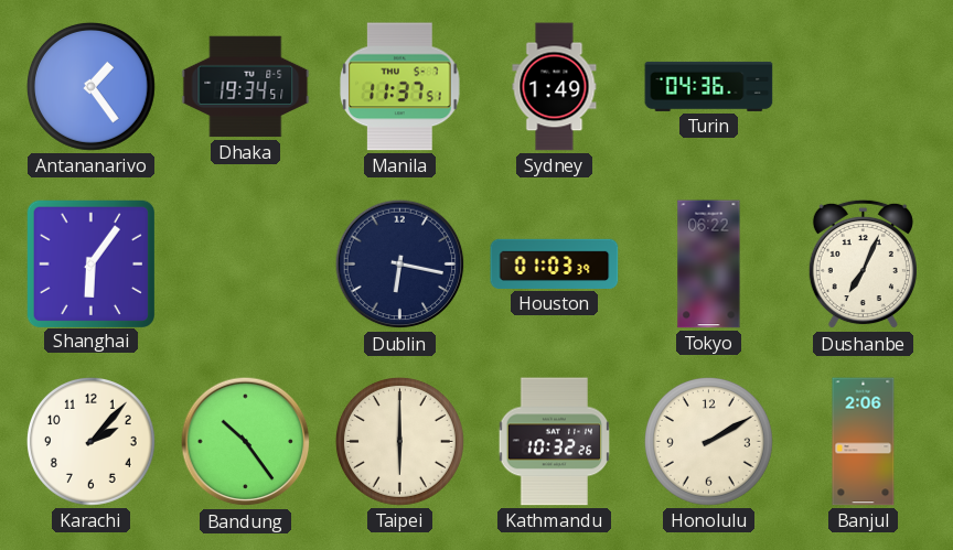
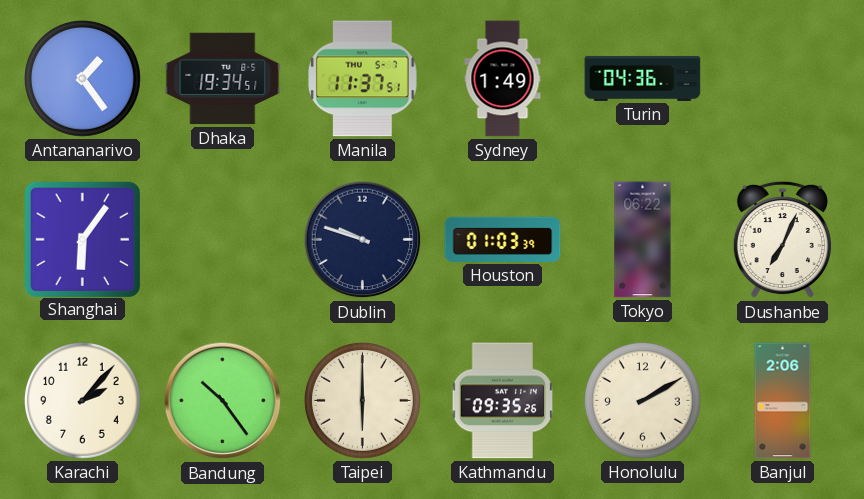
Dublin: 6:17 -> 9:48
Kathmandu: 10:32 -> 09:35
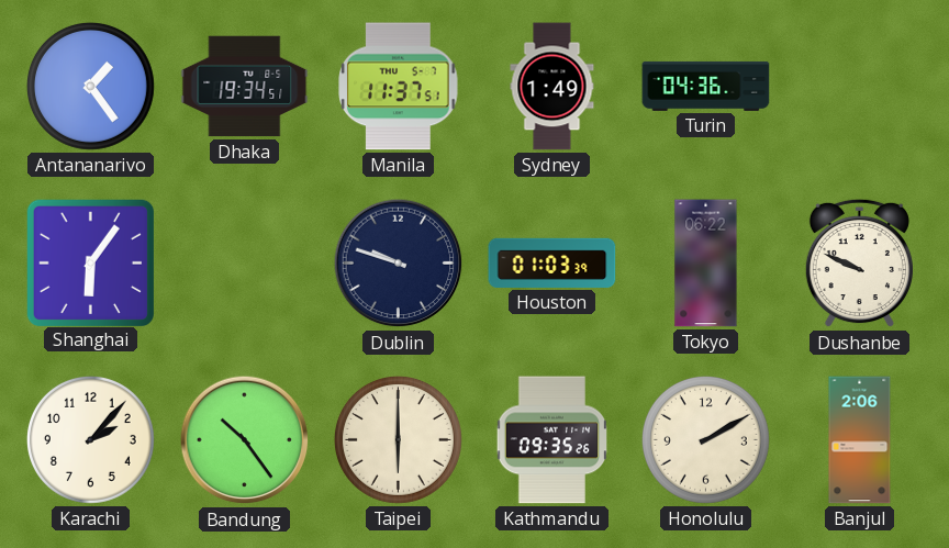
Dushanbe: 7:04 -> 9:49
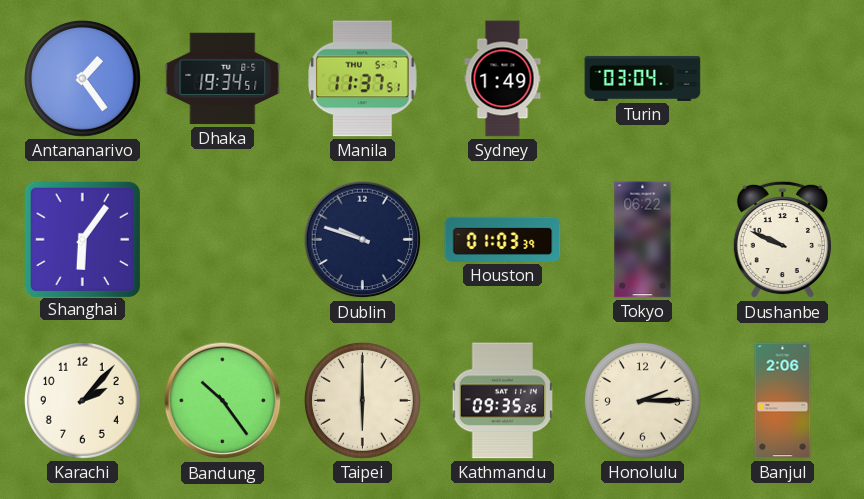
Turin: 04:36 -> 03:04
Honolulu: 2:10 -> 2:15
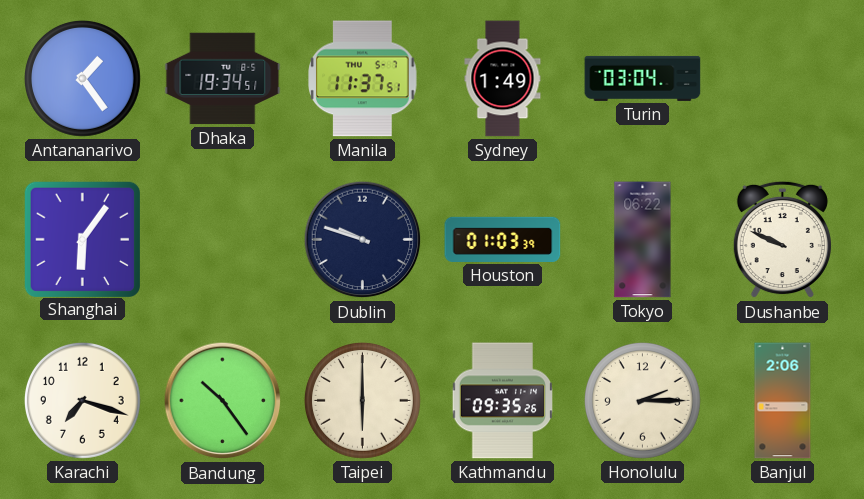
Karachi: 2:07 -> 7:18
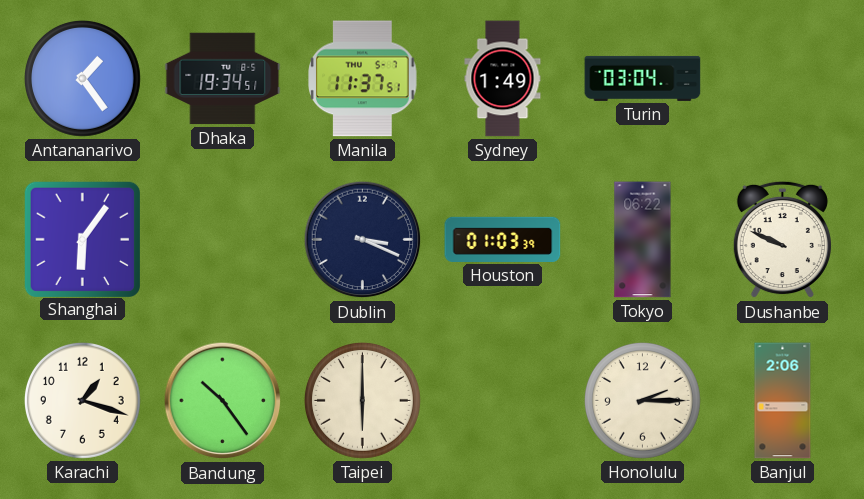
Dublin: 9:48 -> 3:19
Karachi: 7:18 -> 1:18
Kathmandu: 09:35 -> none
